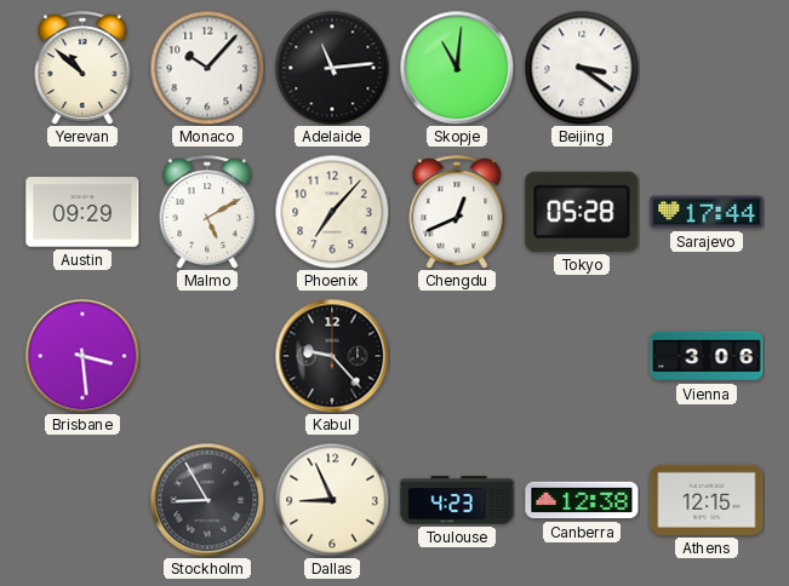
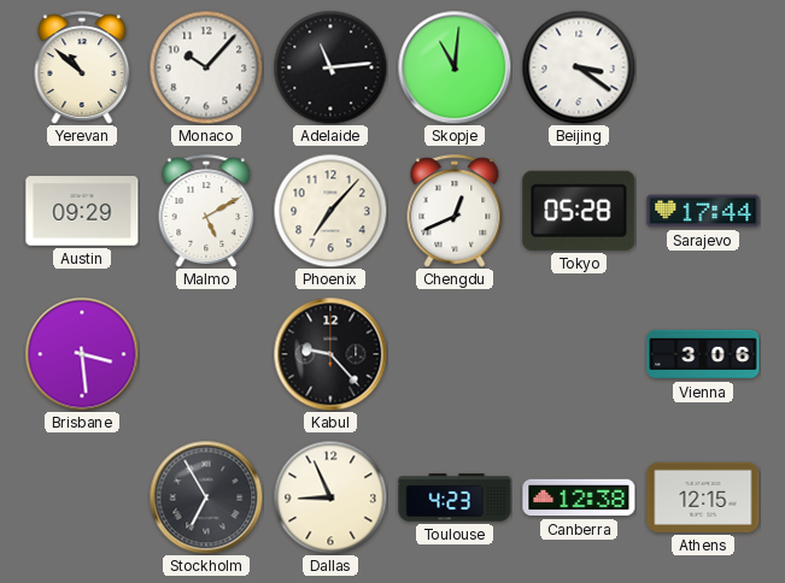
Stockholm: 8:55 -> 6:55
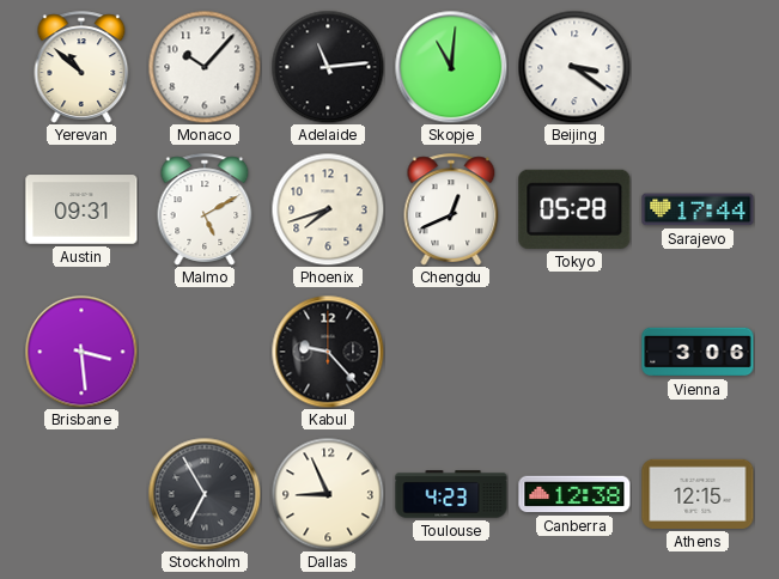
Austin: 09:29 -> 09:31
Phoenix: 7:07 -> 7:42
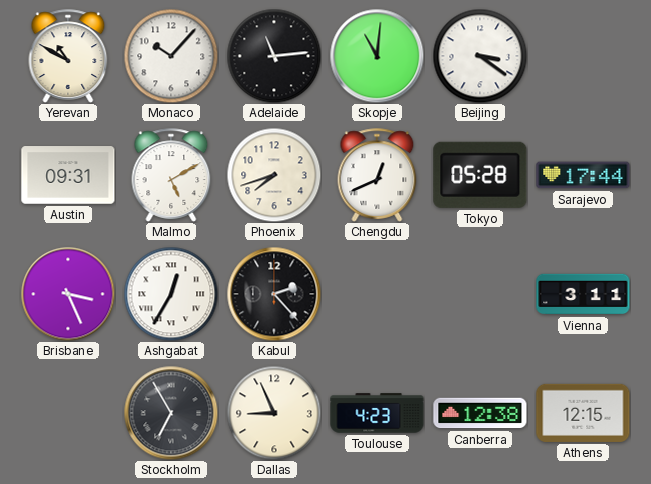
Yerevan: 10:52 -> 10:50
Brisbane: 3:29 -> 3:26
Ashgabat: none -> 12:35
Kabul: 9:23 -> 2:23
Vienna: 3:06 -> 3:11
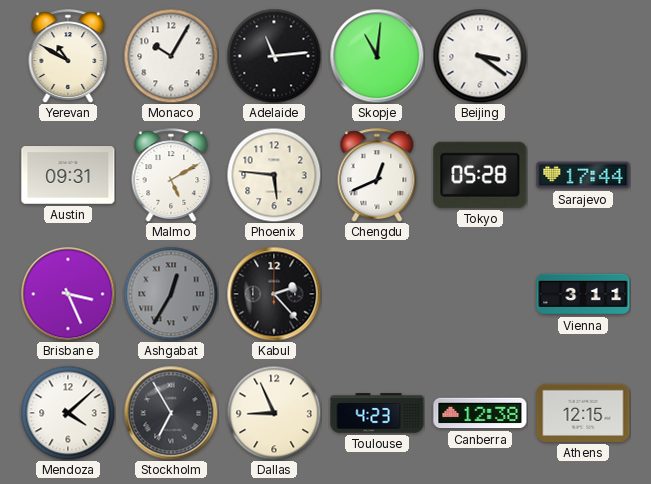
Monaco: 10:07 -> 10:05
Phoenix: 7:42 -> 5:46
Ashgabat dial: white -> grey
Mendoza: none -> 4:08
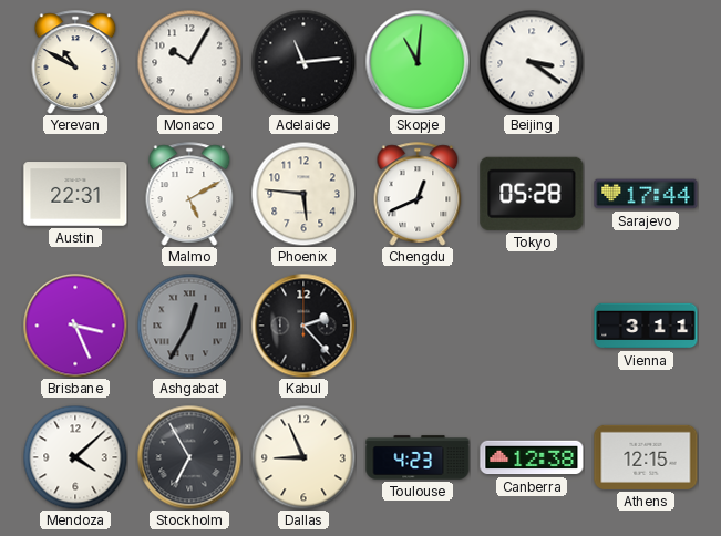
Austin: 09:31 -> 22:31
